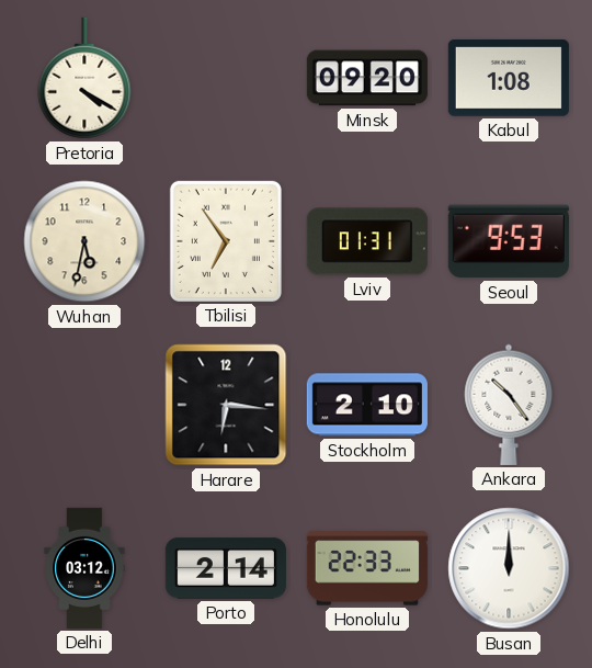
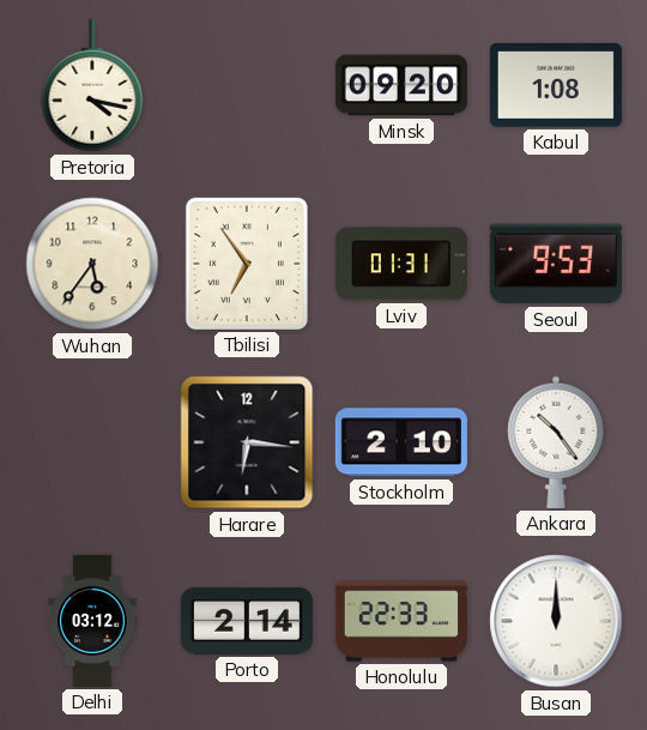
Pretoria: 4:20 -> 4:17
Wuhan: 5:32 -> 5:36
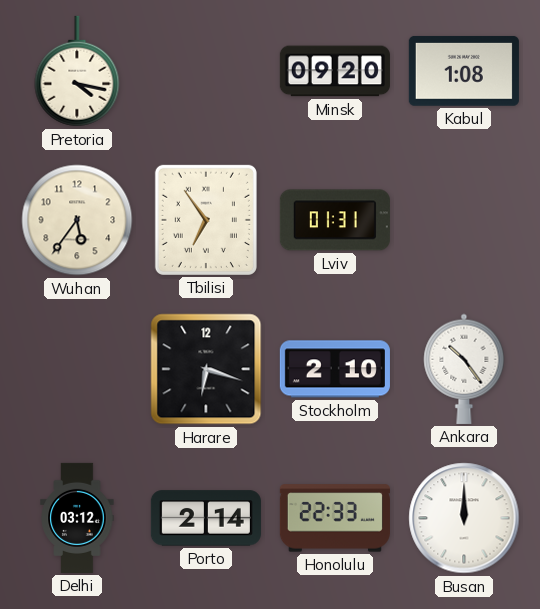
Seoul: 9:53 -> none
Harare: 6:16 -> 6:18
